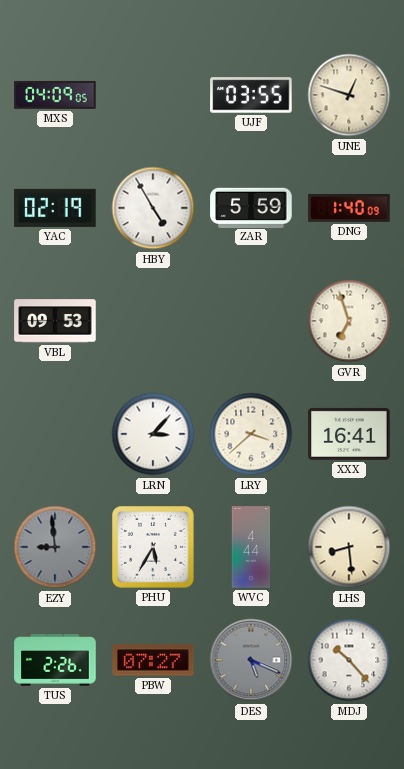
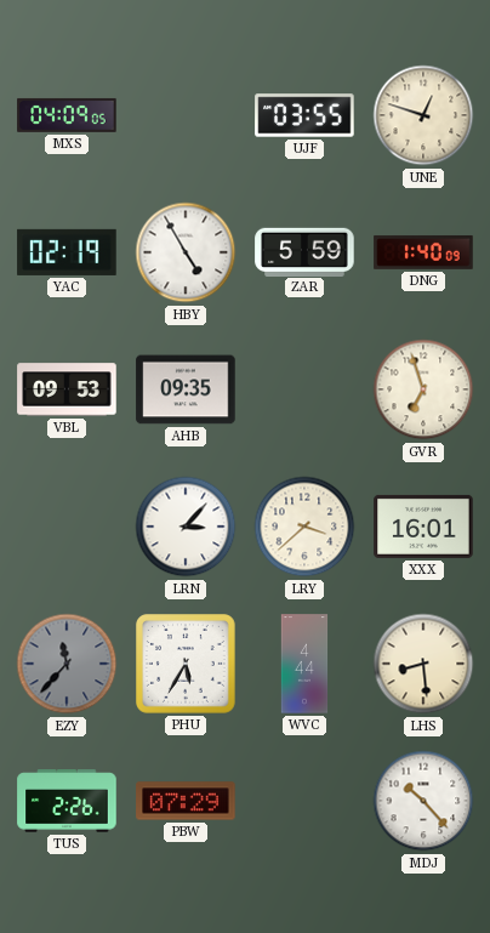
AHB: none -> 09:35
XXX: 16:41 -> 16:01
EZY: 8:59 -> 11:37
PBW: 07:27 -> 07:29
DES: 5:19 -> none
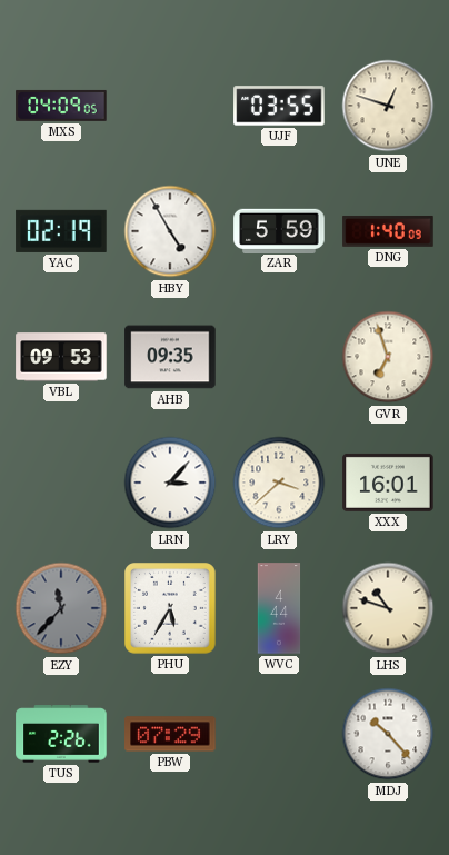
LHS: 8:29 -> 10:48
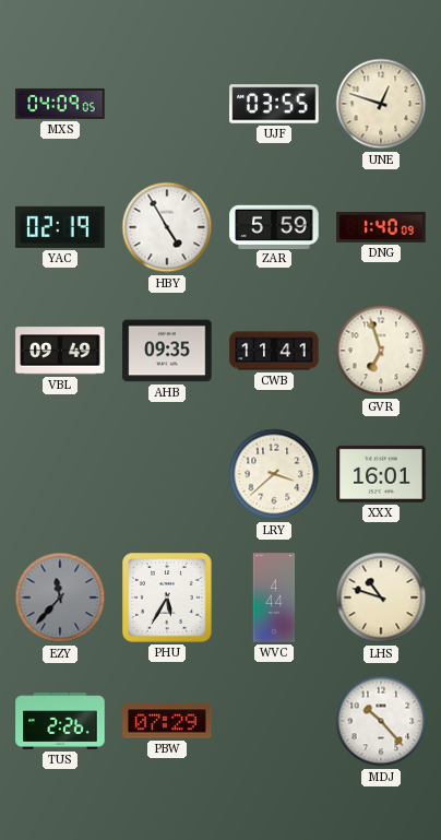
VBL: 09:53 -> 09:49
CWB: none -> 11:41
LRN: 3:07 -> none
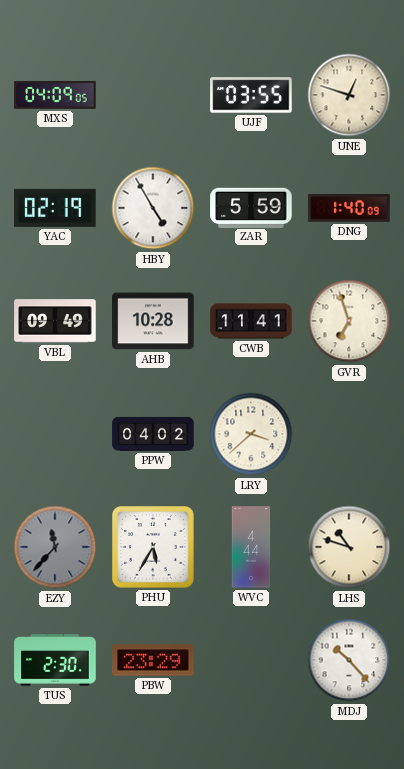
AHB: 09:35 -> 10:28
PPW: none -> 04:02
XXX: 16:01 -> none
TUS: 2:26 -> 2:30
PBW: 07:29 -> 23:29
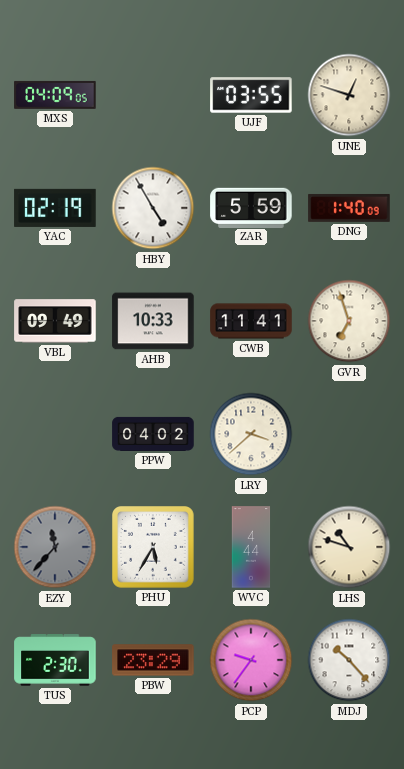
AHB: 10:28 -> 10:33
PCP: none -> 9:36
